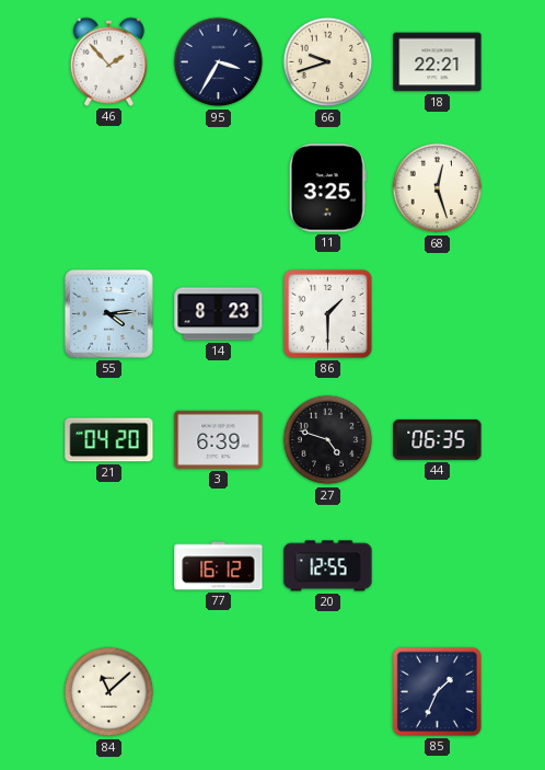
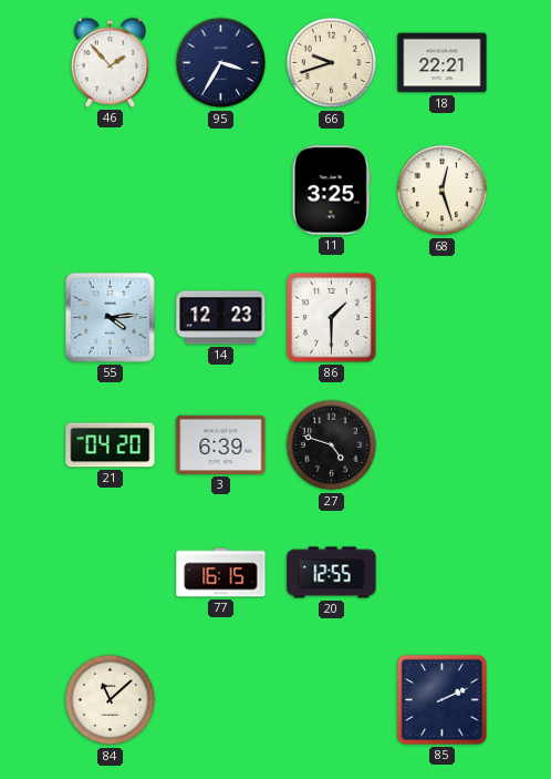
14: 8:23 -> 12:23
44: 06:35 -> none
77: 16:12 -> 16:15
85: 1:34 -> 2:11
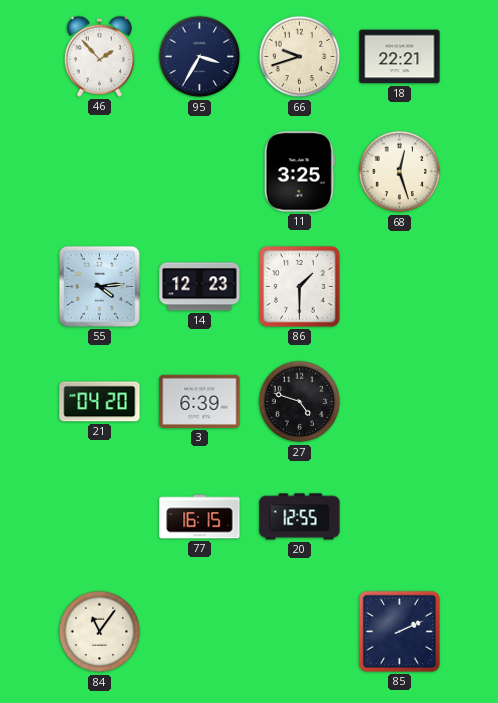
84: 11:08 -> 11:06
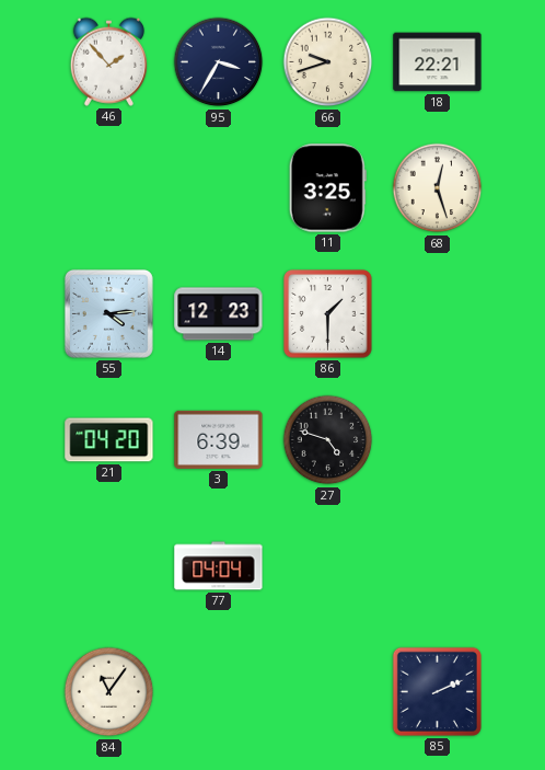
77: 16:15 -> 04:04
20: 12:55 -> none
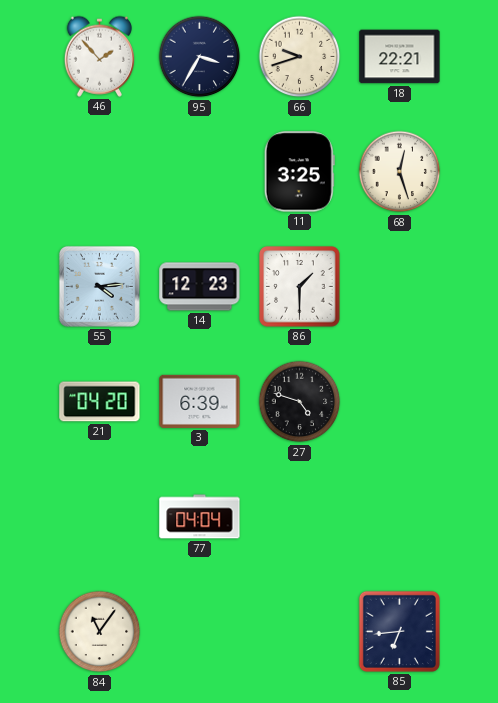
85: 2:11 -> 6:44
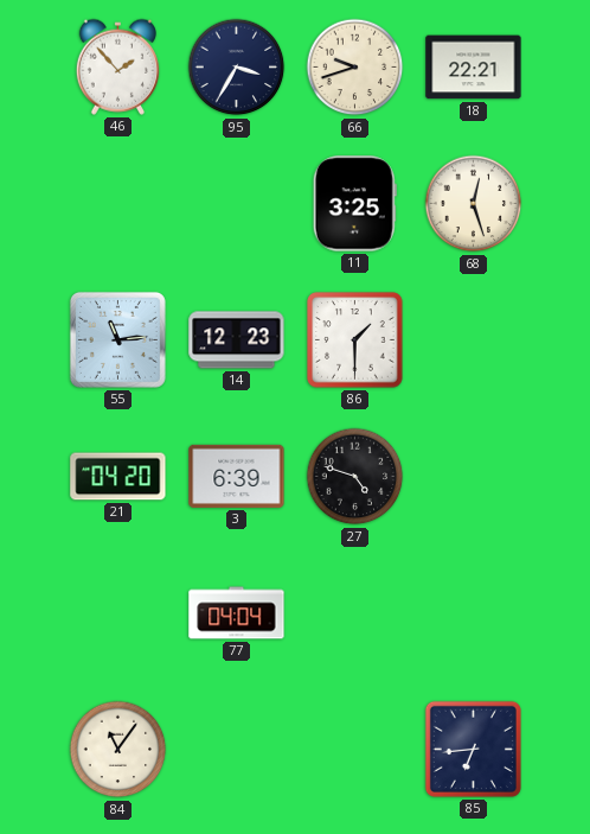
55: 4:14 -> 11:14
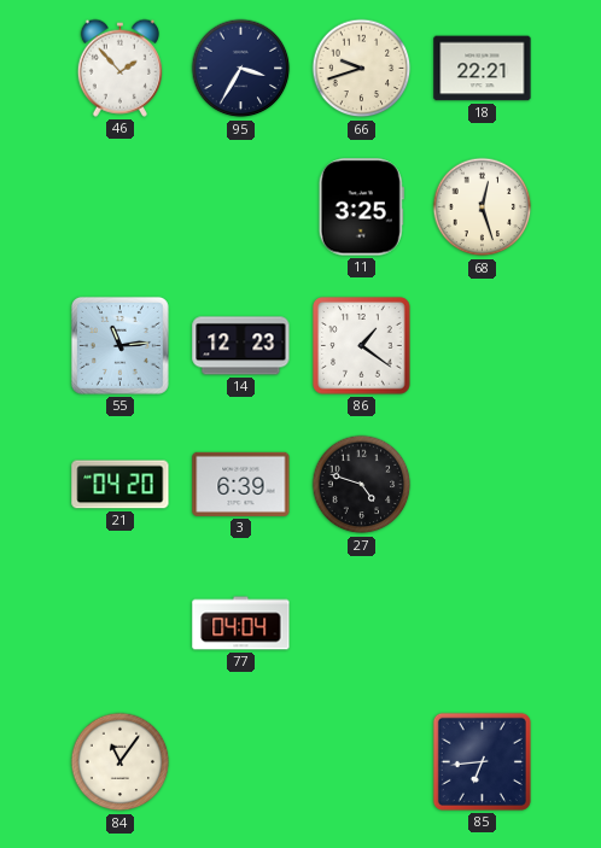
86: 1:30 -> 1:21
